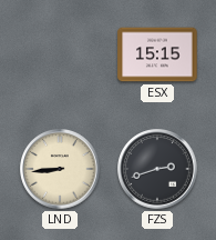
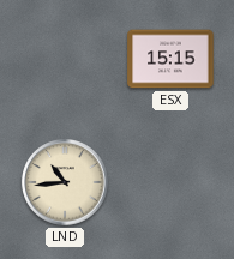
LND: 8:44 -> 10:44
FZS: 2:42 -> none
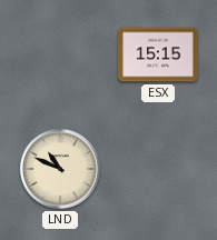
LND: 10:44 -> 10:49
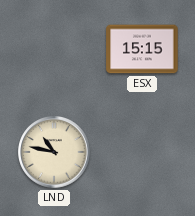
LND: 10:49 -> 10:47
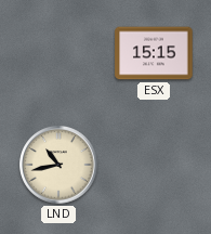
LND: 10:47 -> 10:43
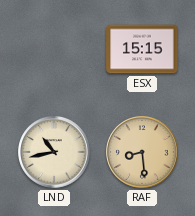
RAF: none -> 8:29
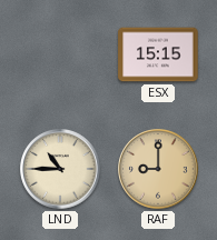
LND: 10:43 -> 10:45
RAF: 8:29 -> 9:00
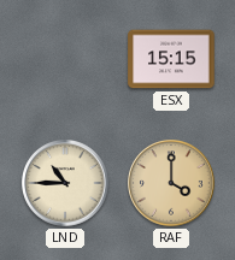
RAF: 9:00 -> 4:00
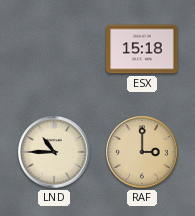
ESX: 15:15 -> 15:18
RAF: 4:00 -> 3:00
